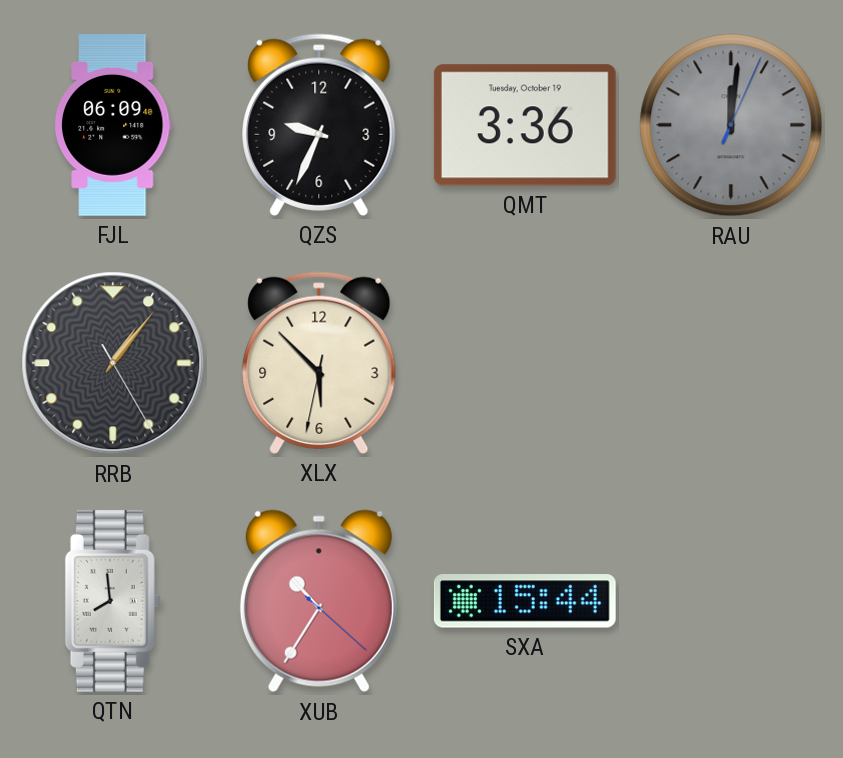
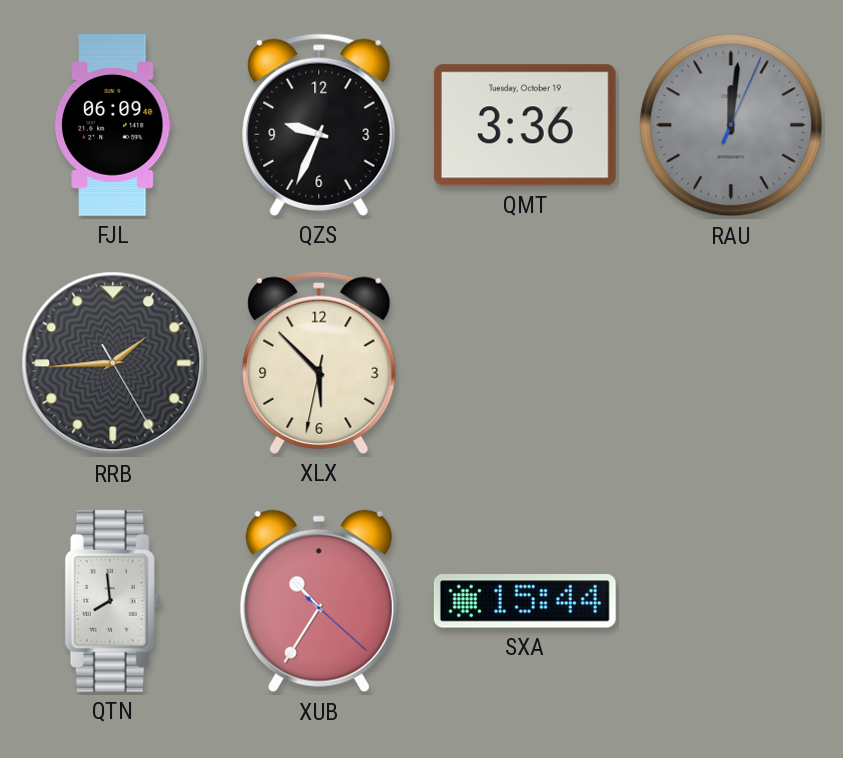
RRB: 1:06 -> 1:44
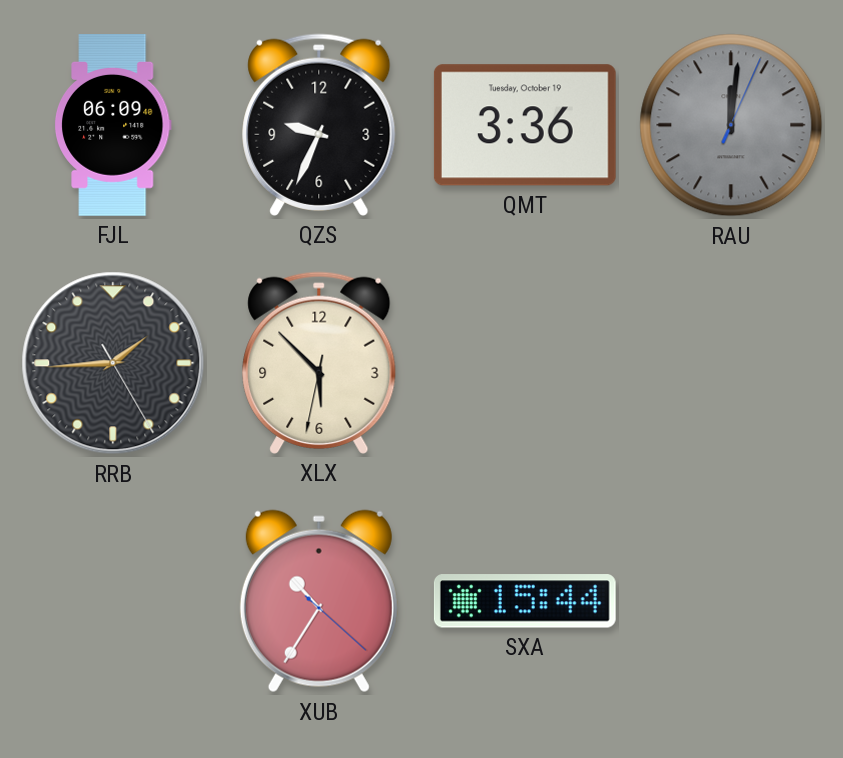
QTN: 7:59 -> none
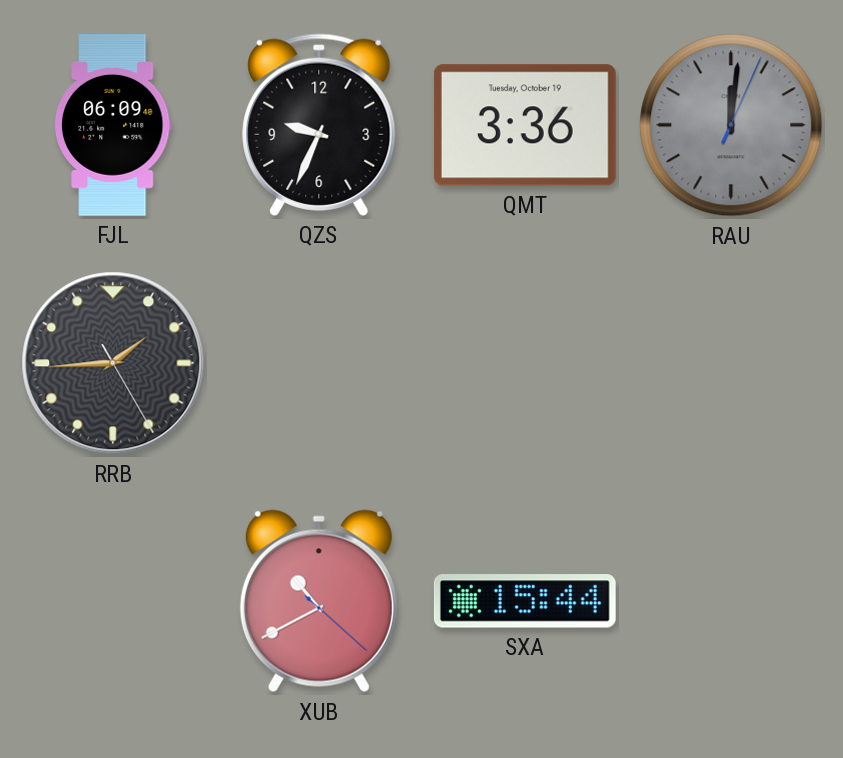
XLX: 5:52 -> none
XUB: 10:35 -> 10:40
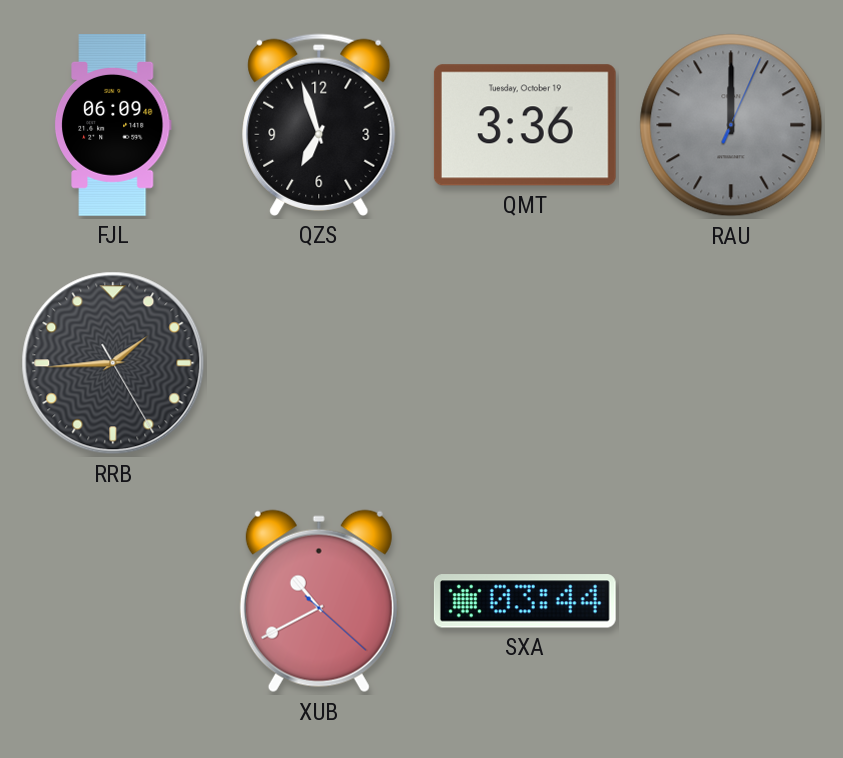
QZS: 9:34 -> 6:57
RAU: 12:01 -> 12:00
SXA: 15:44 -> 03:44
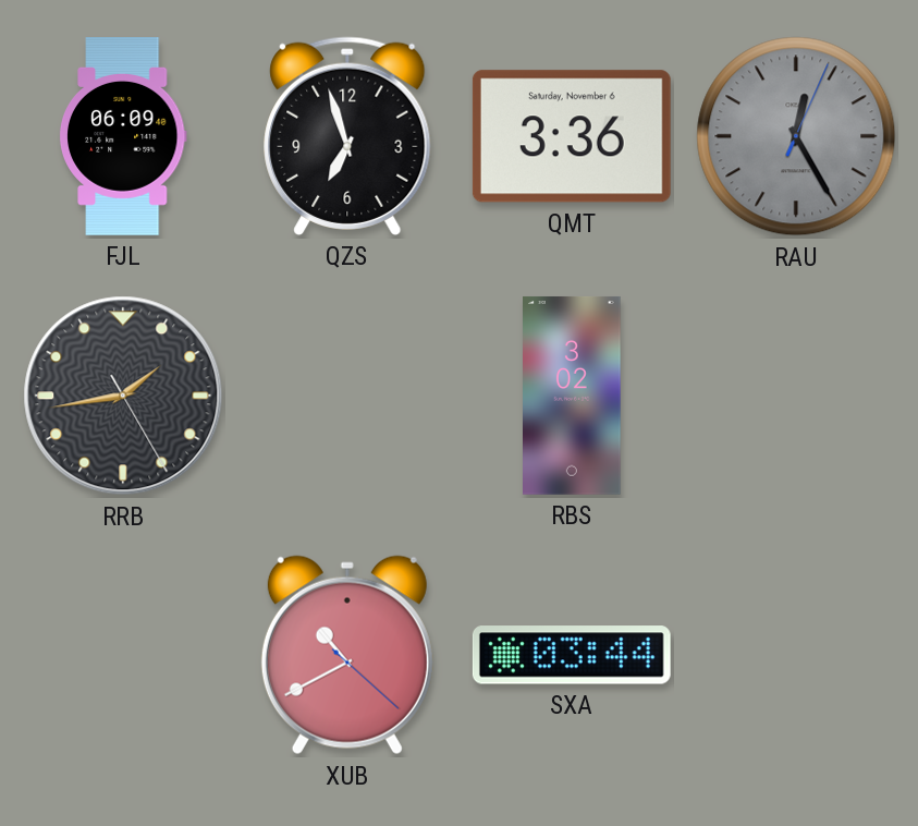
QMT date: Tuesday, October 19 -> Saturday, November 6
RAU: 12:00 -> 12:25
RRB: 1:44 -> 1:43
RBS: none -> 3:02
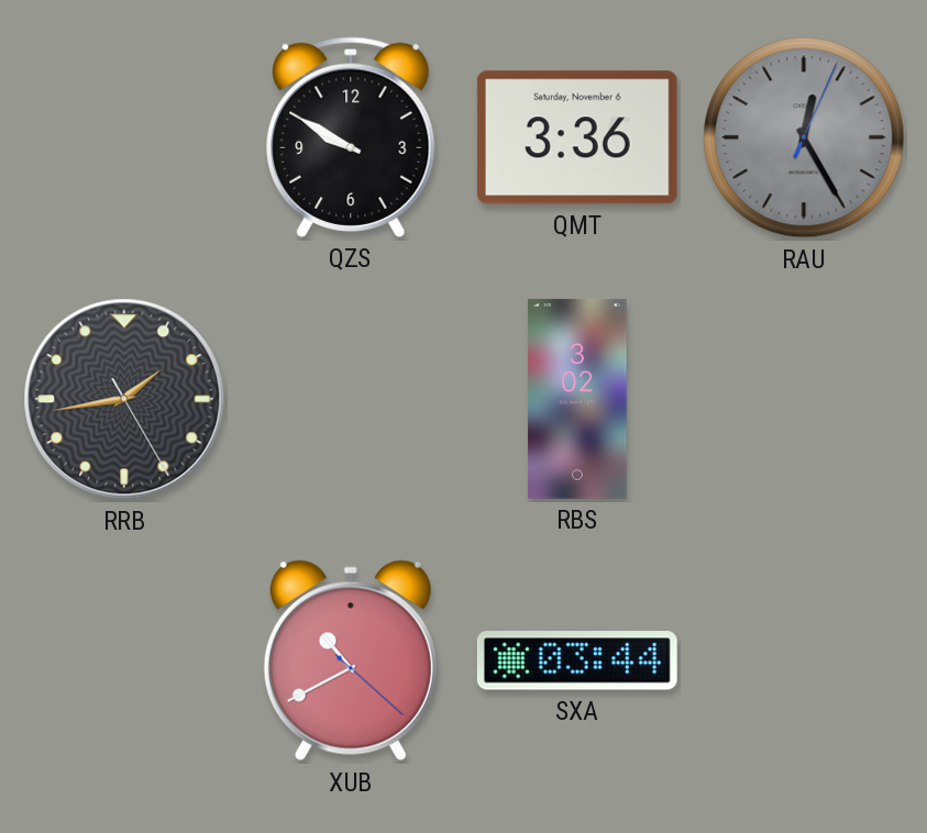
FJL: 06:09 -> none
QZS: 6:57 -> 9:50
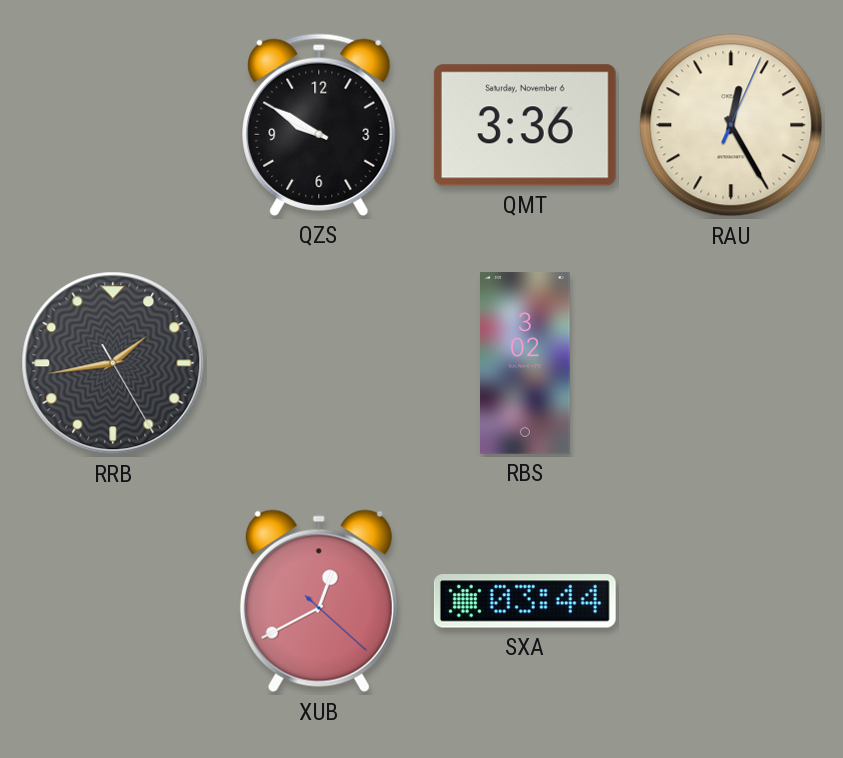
RAU dial: grey -> cream
XUB: 10:40 -> 12:40
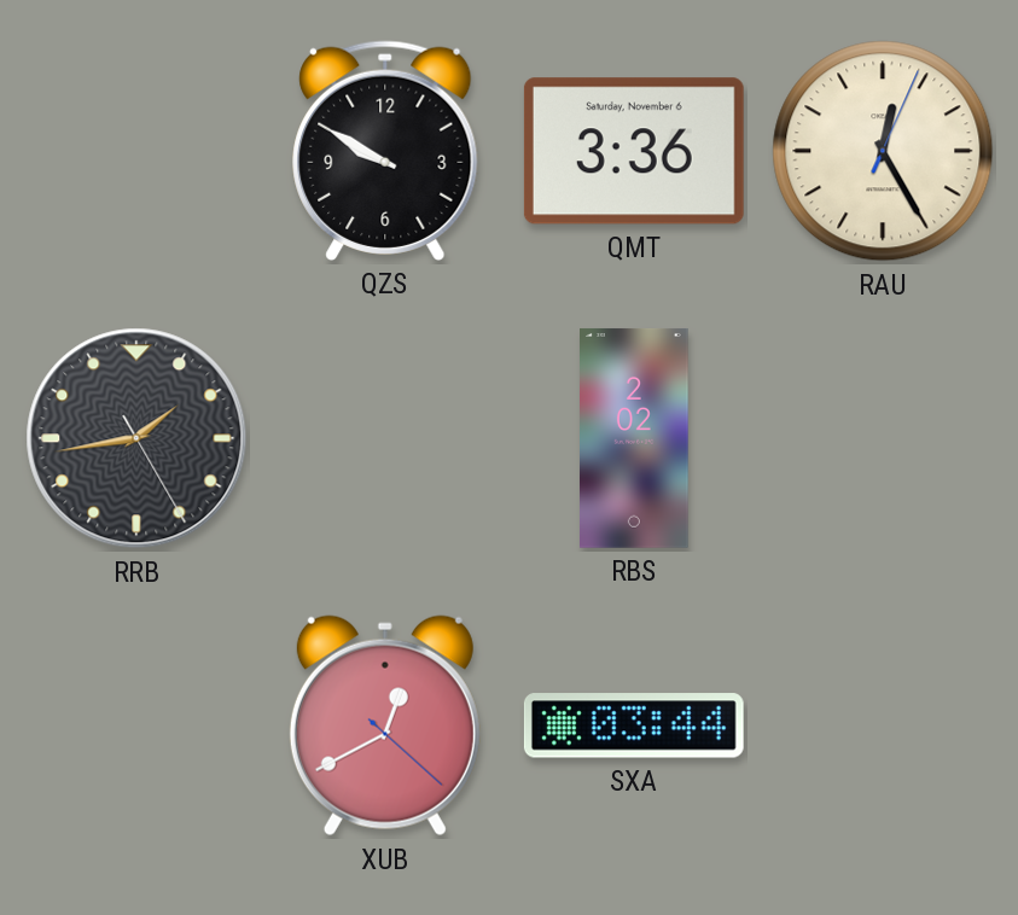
RBS: 3:02 -> 2:02
